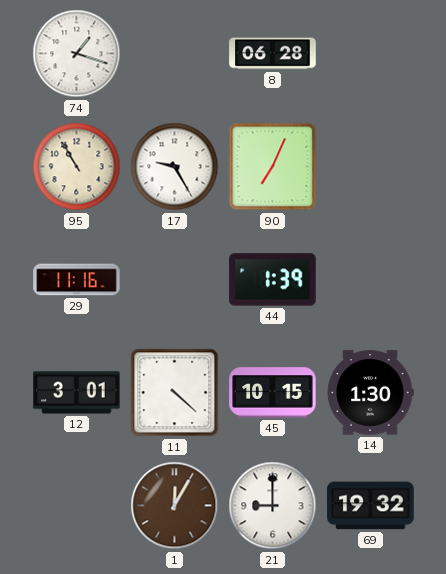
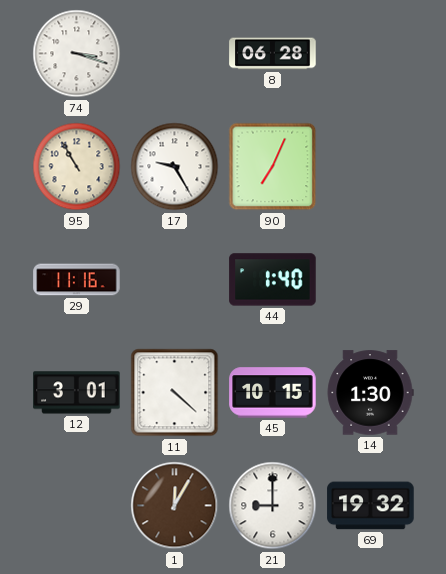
74: 1:18 -> 3:18
44: 1:39 -> 1:40
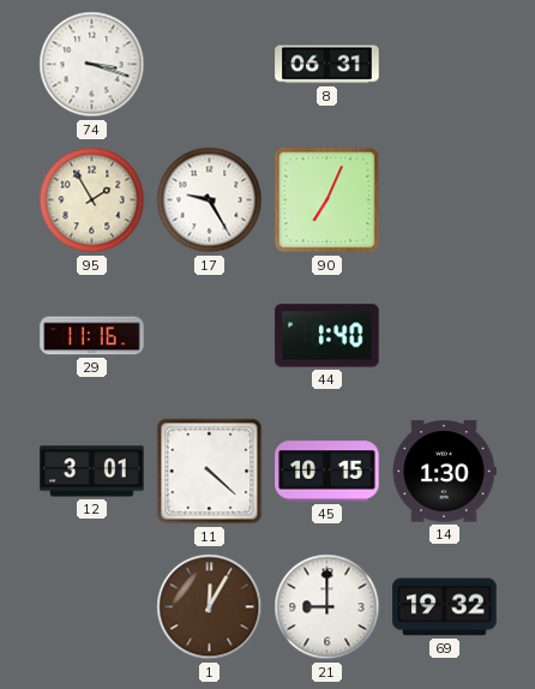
8: 06:28 -> 06:31
95: 10:55 -> 1:55
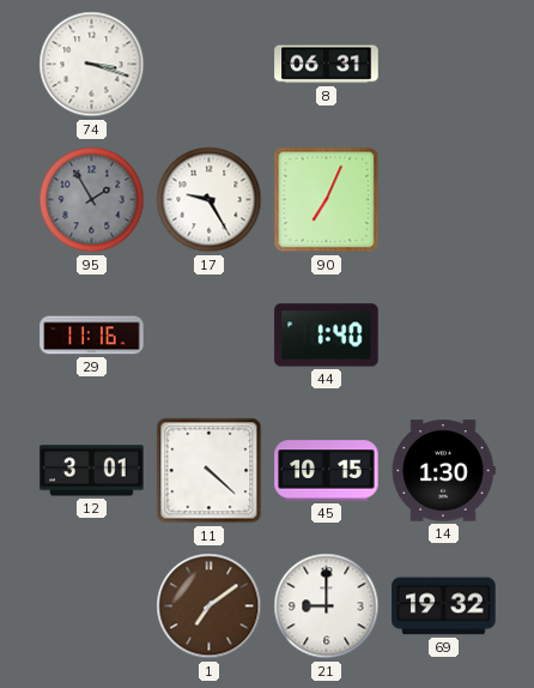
95 dial: cream -> grey
1: 12:05 -> 7:09
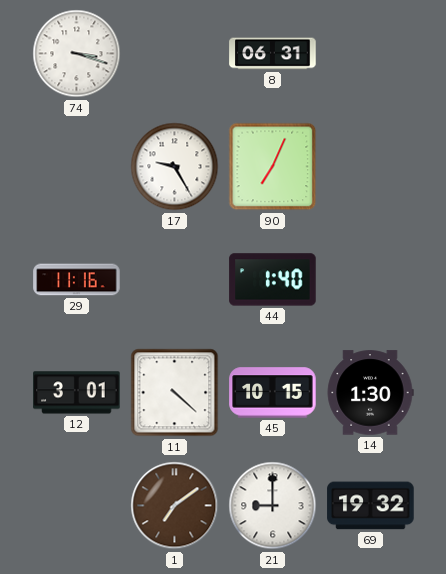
95: 1:55 -> none
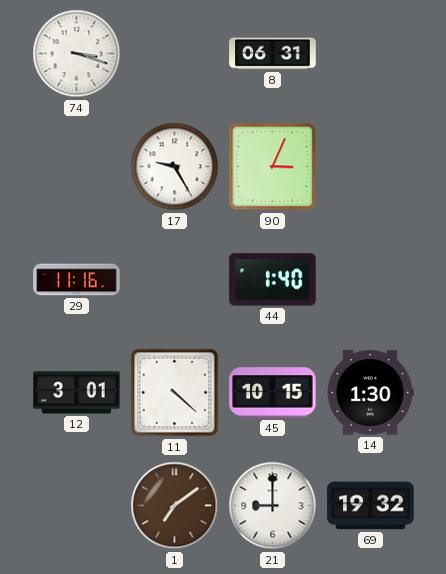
90: 7:04 -> 3:04
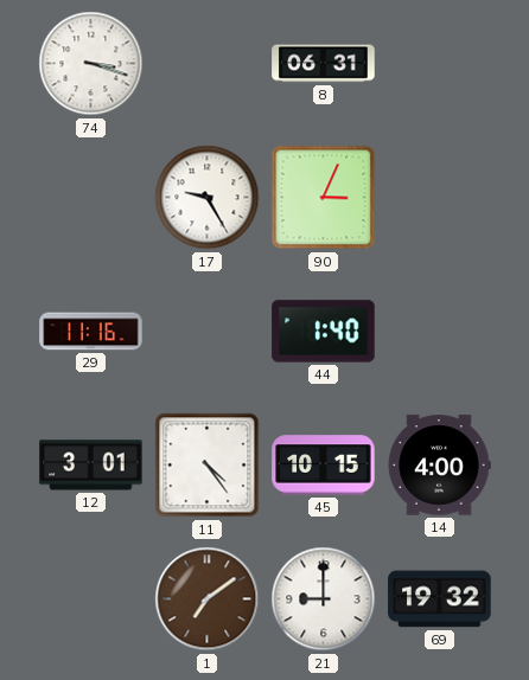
11: 4:22 -> 4:24
14: 1:30 -> 4:00
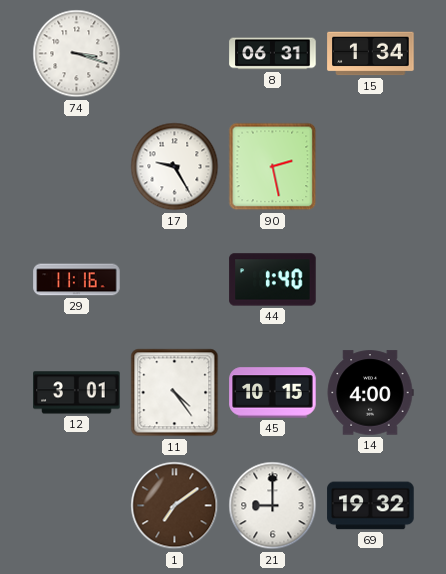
15: none -> 1:34
90: 3:04 -> 2:28
